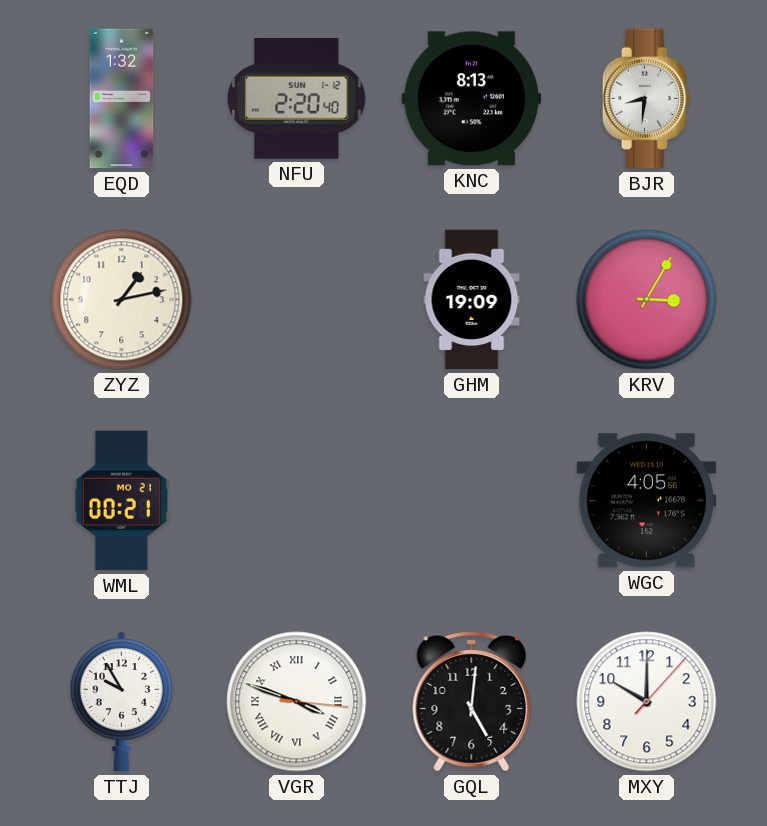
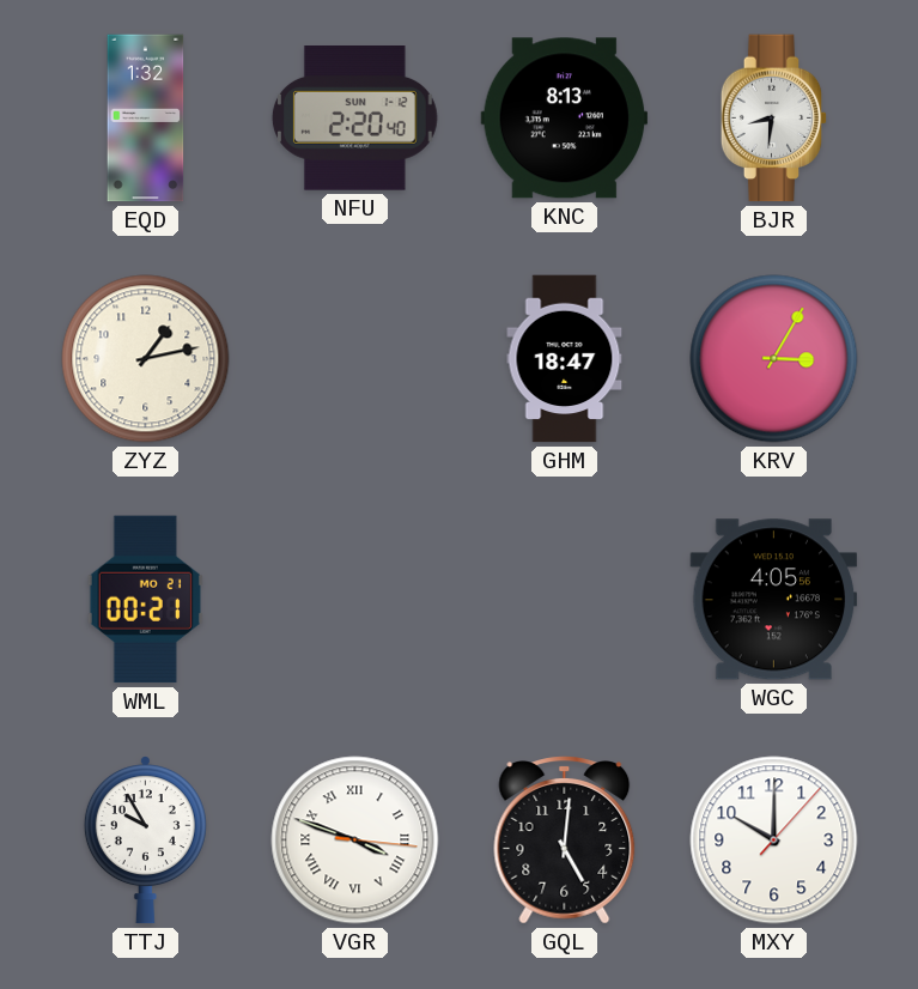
GHM: 19:09 -> 18:47
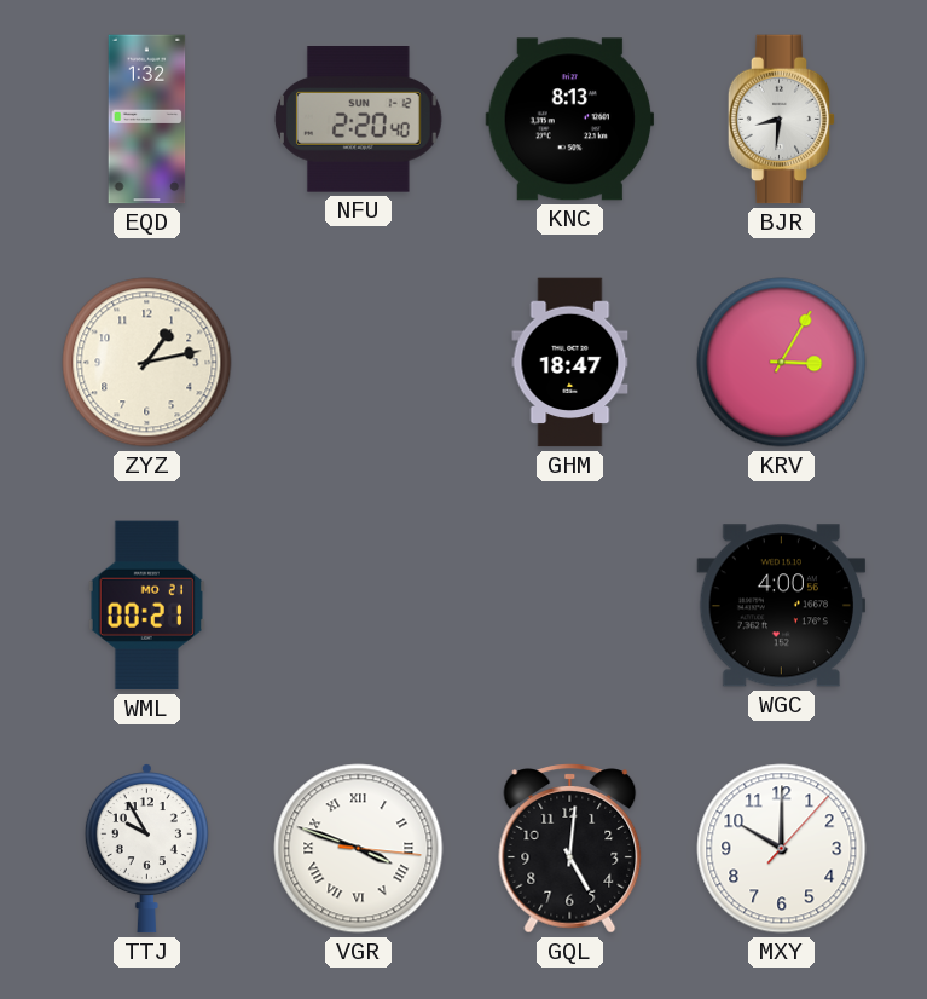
WGC: 4:05 -> 4:00
